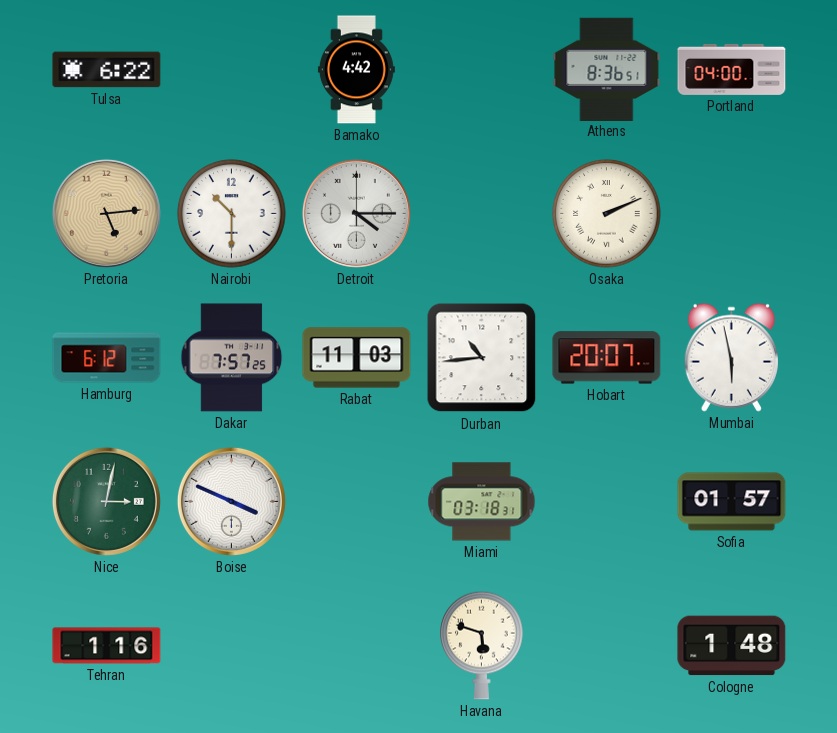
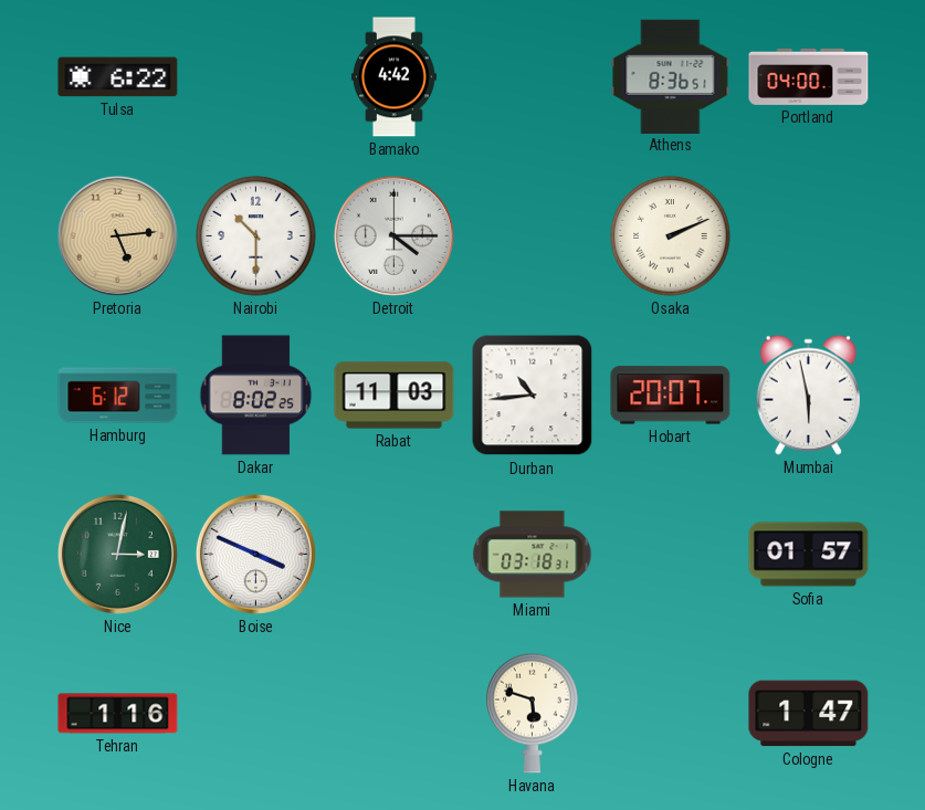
Dakar: 7:57 -> 8:02
Cologne: 1:48 -> 1:47
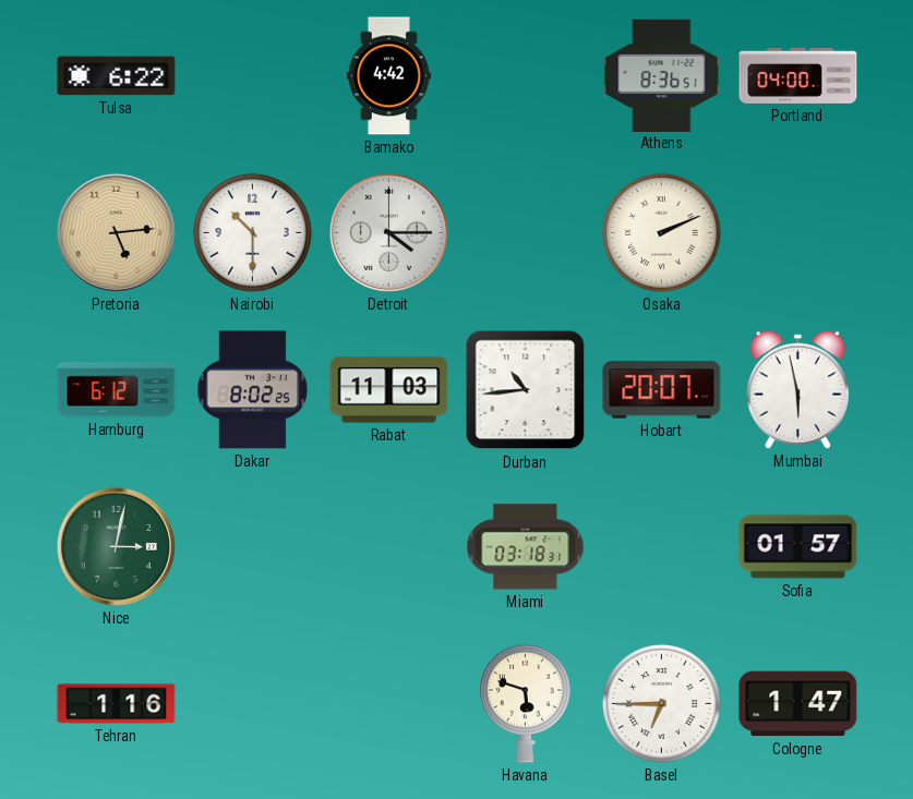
Boise: 3:49 -> none
Basel: none -> 6:45
